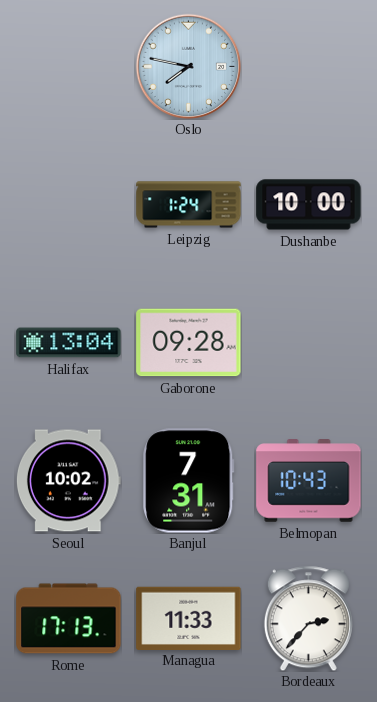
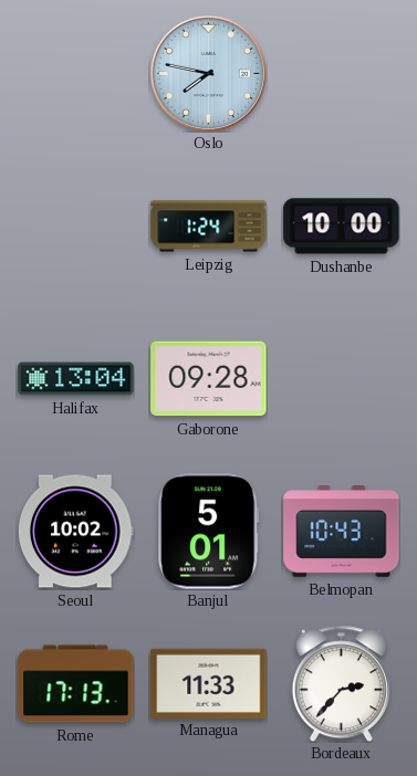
Banjul: 7:31 -> 5:01
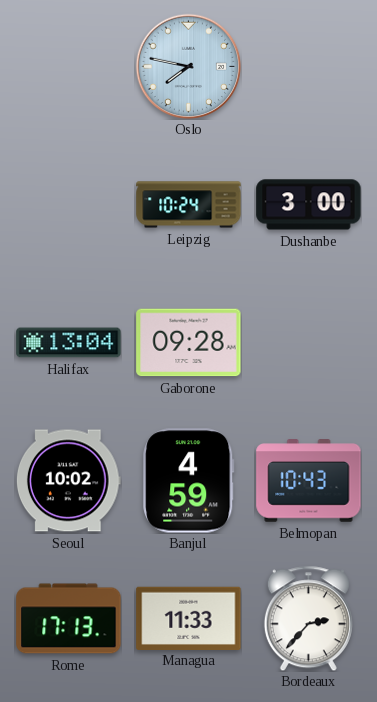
Leipzig: 1:24 -> 10:24
Dushanbe: 10:00 -> 3:00
Banjul: 5:01 -> 4:59
